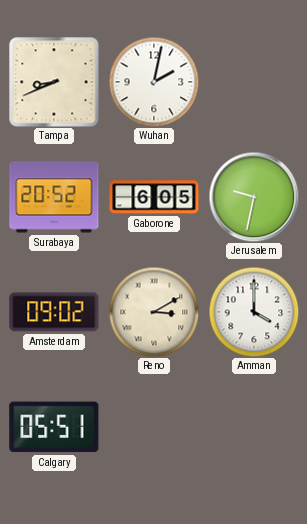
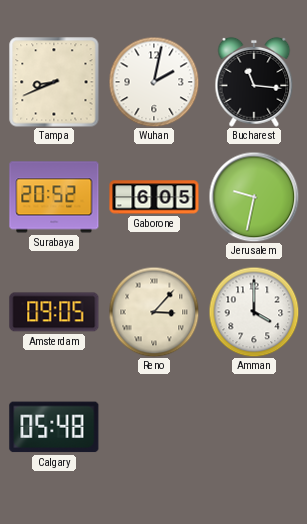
Bucharest: none -> 11:16
Amsterdam: 09:02 -> 09:05
Reno: 3:10 -> 3:07
Calgary: 05:51 -> 05:48
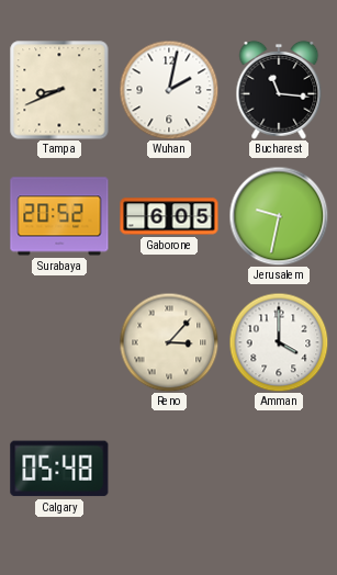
Amsterdam: 09:05 -> none
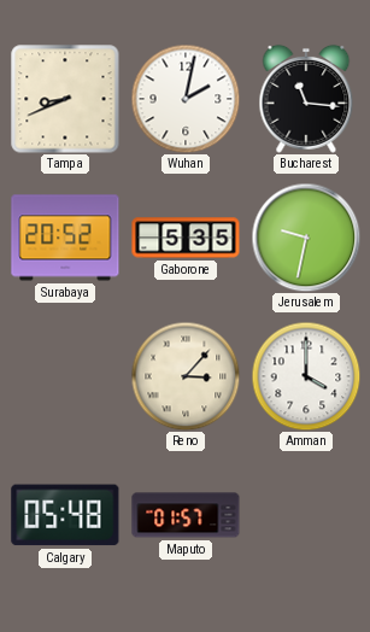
Gaborone: 6:05 -> 5:35
Maputo: none -> 01:57
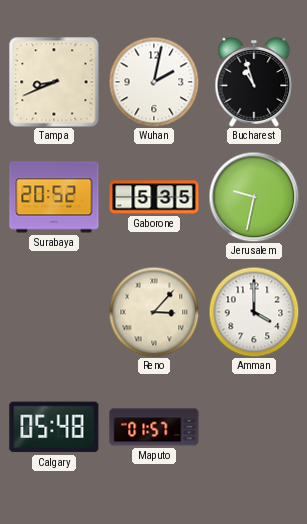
Bucharest: 11:16 -> 10:57
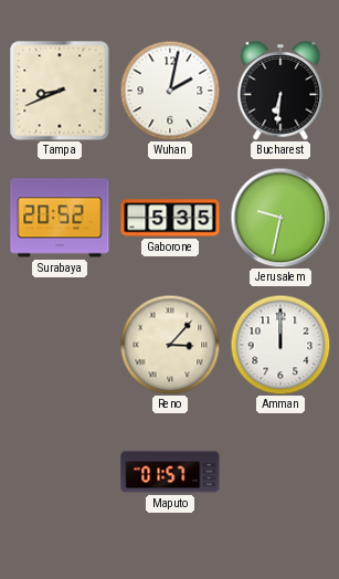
Bucharest: 10:57 -> 6:31
Amman: 4:00 -> 12:00
Calgary: 05:48 -> none
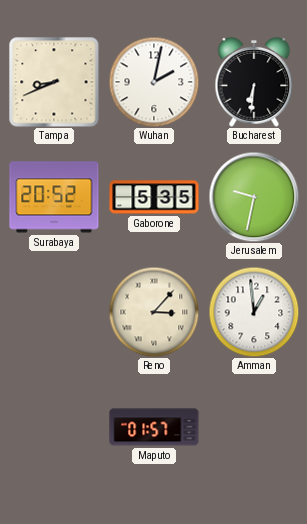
Amman: 12:00 -> 12:59
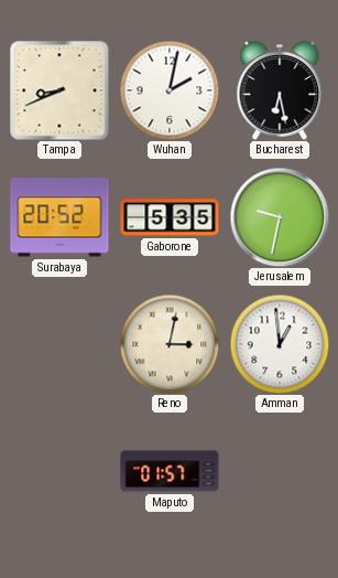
Bucharest: 6:31 -> 6:28
Reno: 3:07 -> 3:02
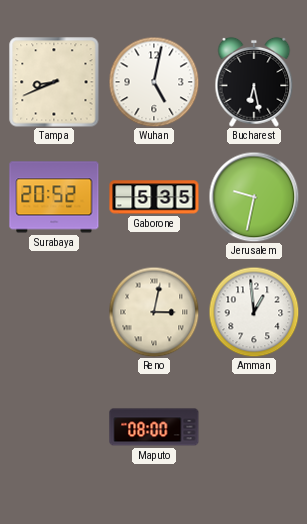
Wuhan: 2:02 -> 5:02
Maputo: 01:57 -> 08:00
